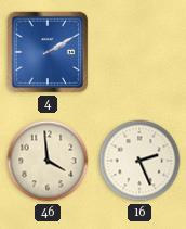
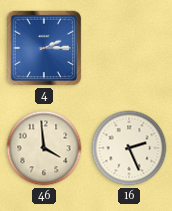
4: 2:10 -> 2:15
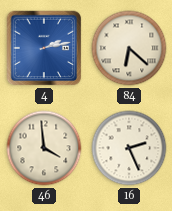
4: 2:15 -> 2:13
84: none -> 6:22
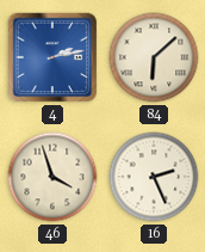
84: 6:22 -> 6:08
46: 3:59 -> 3:57
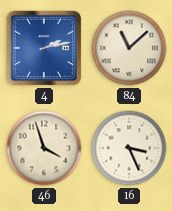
84: 6:08 -> 11:08
16: 2:26 -> 3:26
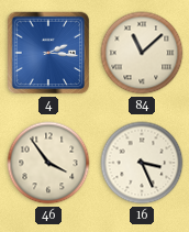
4: 2:13 -> 2:16
46: 3:57 -> 3:54
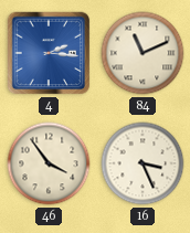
84: 11:08 -> 11:11
